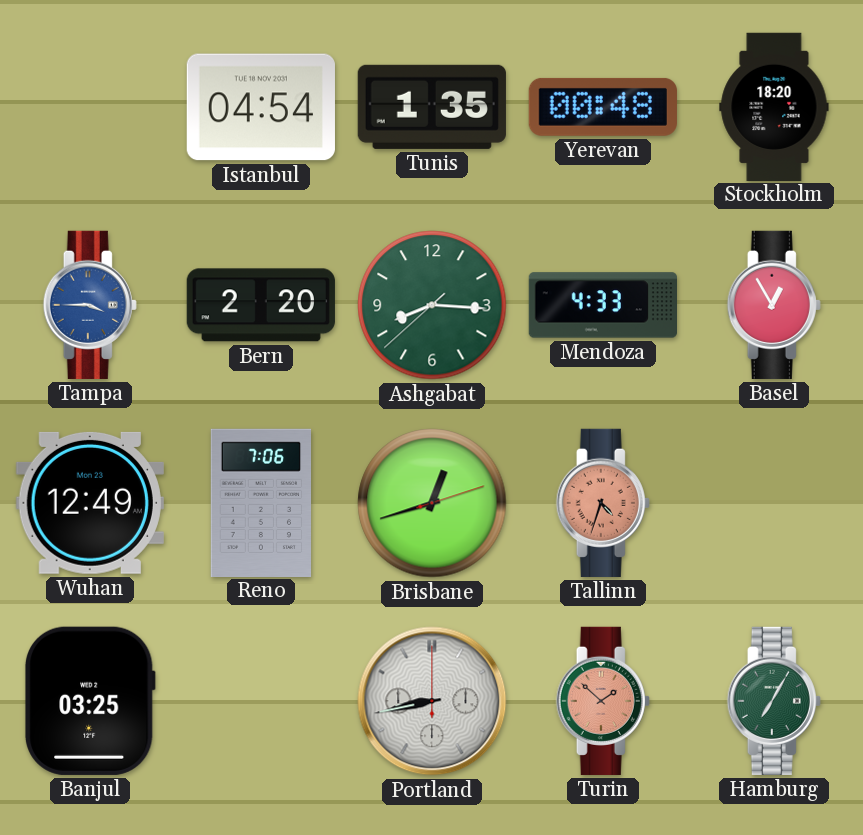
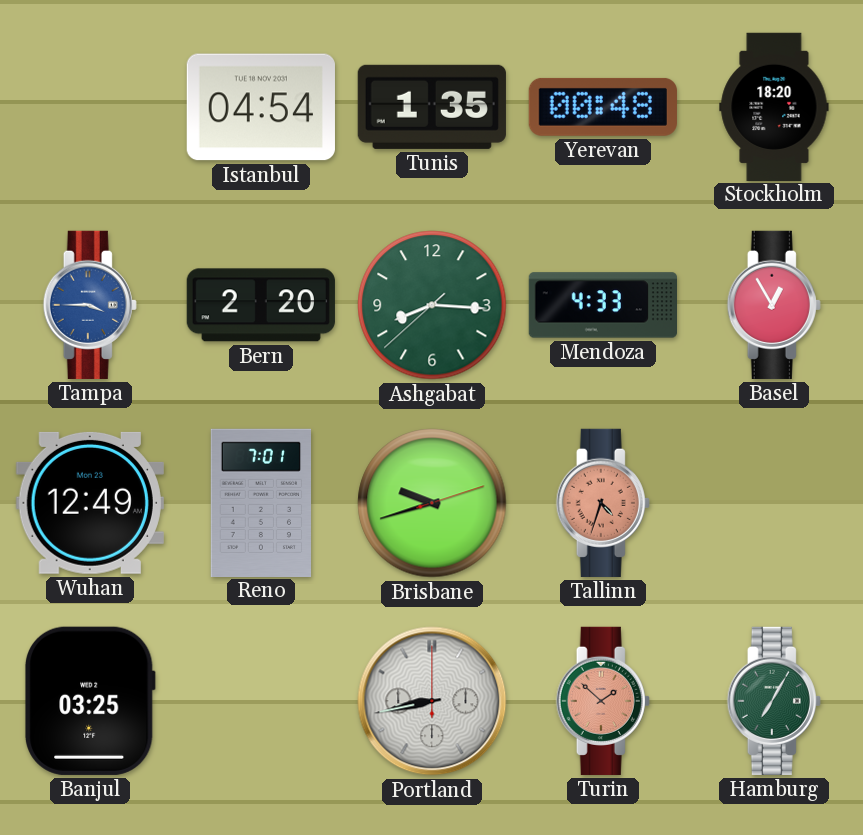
Reno: 7:06 -> 7:01
Brisbane: 12:42 -> 9:42
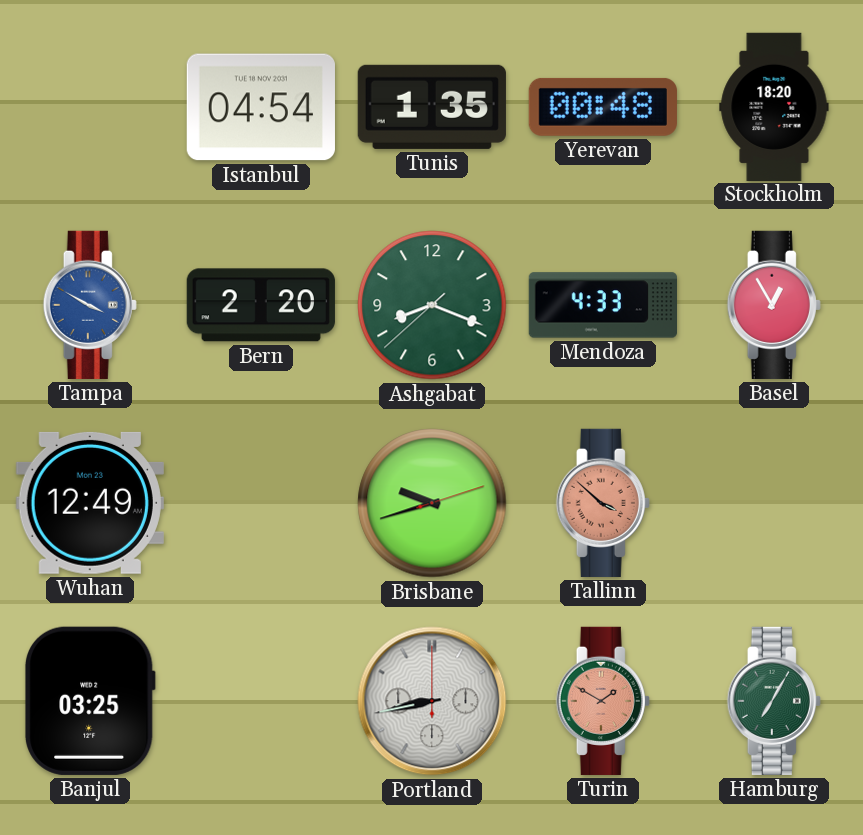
Tampa: 3:45 -> 3:50
Ashgabat: 8:15 -> 8:18
Reno: 7:01 -> none
Tallinn: 4:33 -> 3:52
Turin: 1:52 -> 1:50
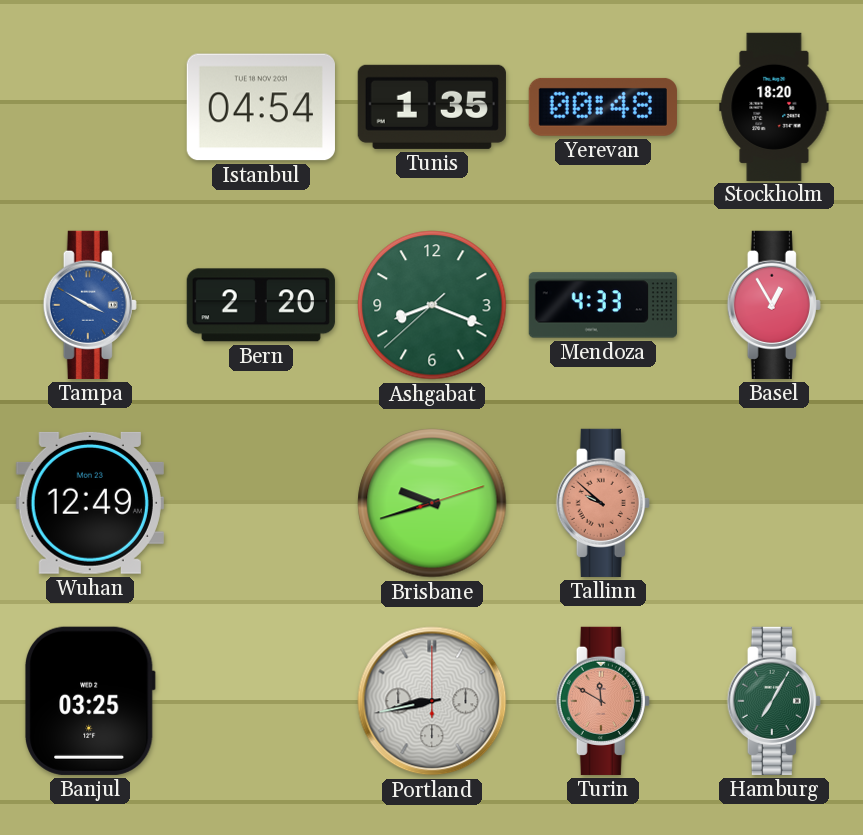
Tallinn: 3:52 -> 9:52
Turin: 1:50 -> 11:50
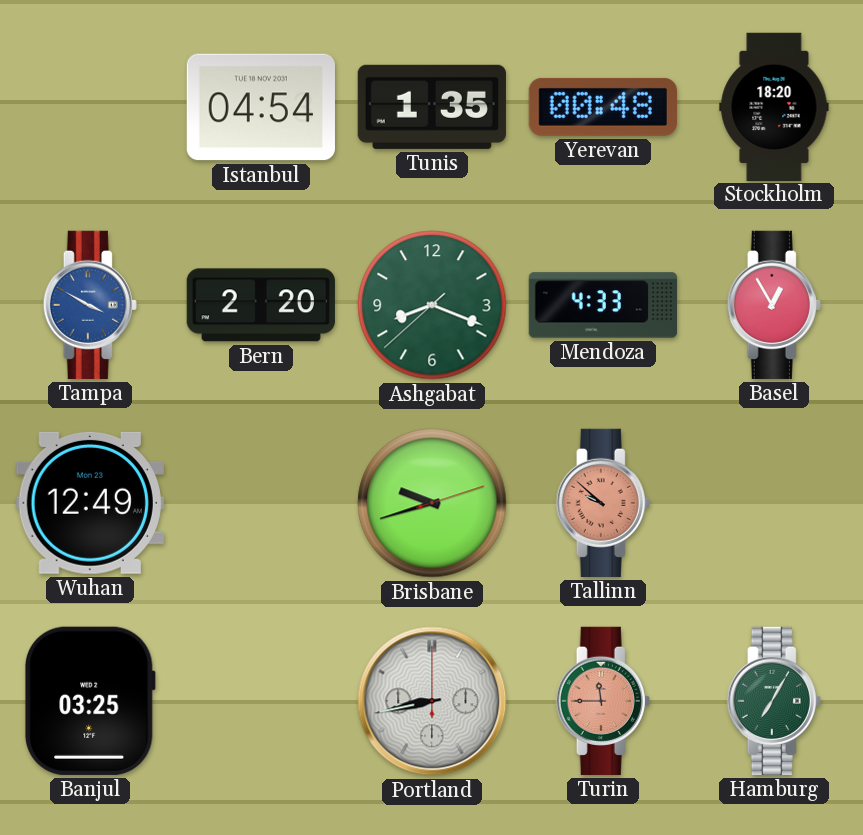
Turin: 11:50 -> 11:45
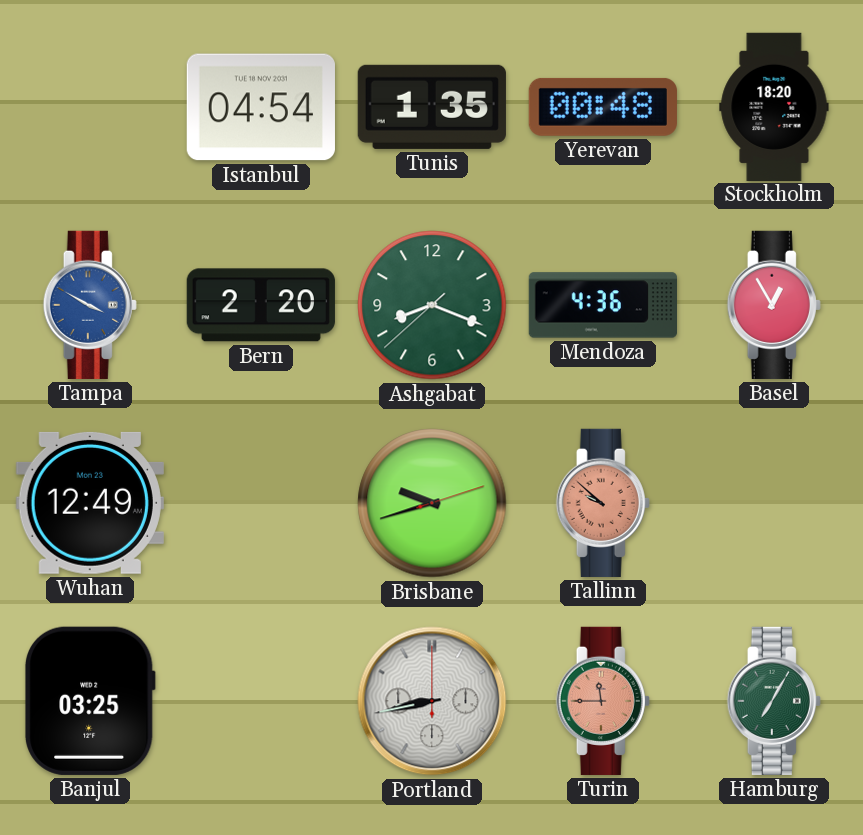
Mendoza: 4:33 -> 4:36
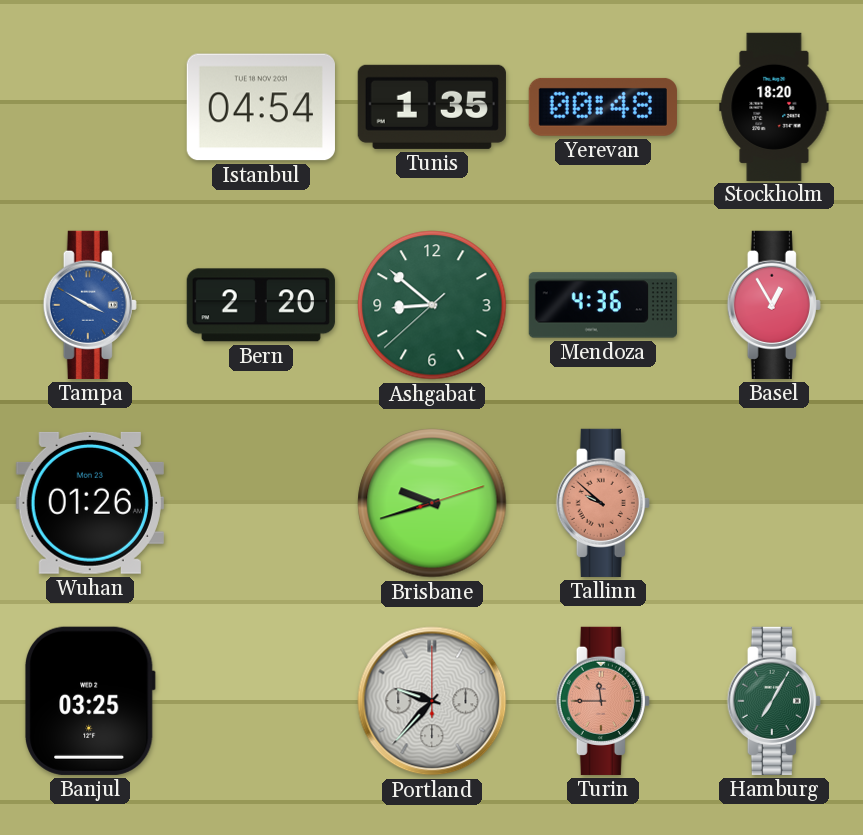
Ashgabat: 8:18 -> 8:51
Wuhan: 12:49 -> 01:26
Portland: 8:43 -> 9:37
